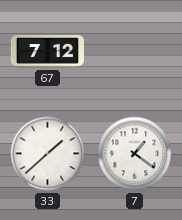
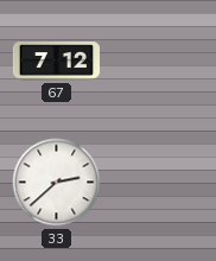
33: 1:38 -> 2:38
7: 1:21 -> none
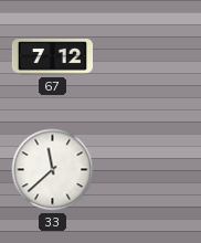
33: 2:38 -> 11:38
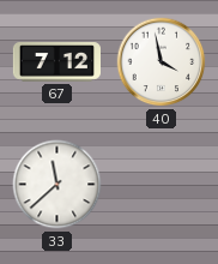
40: none -> 3:58
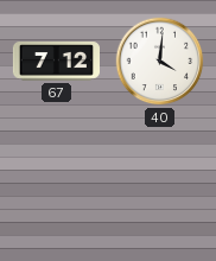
40: 3:58 -> 4:01
33: 11:38 -> none
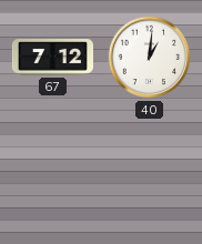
40: 4:01 -> 1:01
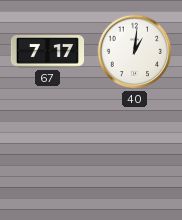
67: 7:12 -> 7:17
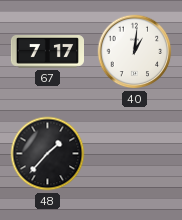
48: none -> 1:37
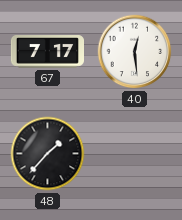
40: 1:01 -> 12:29
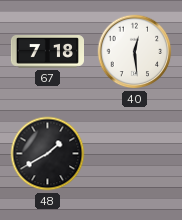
67: 7:17 -> 7:18
48: 1:37 -> 1:40
